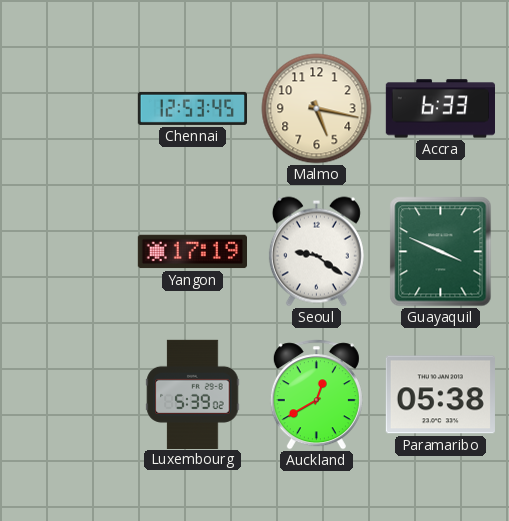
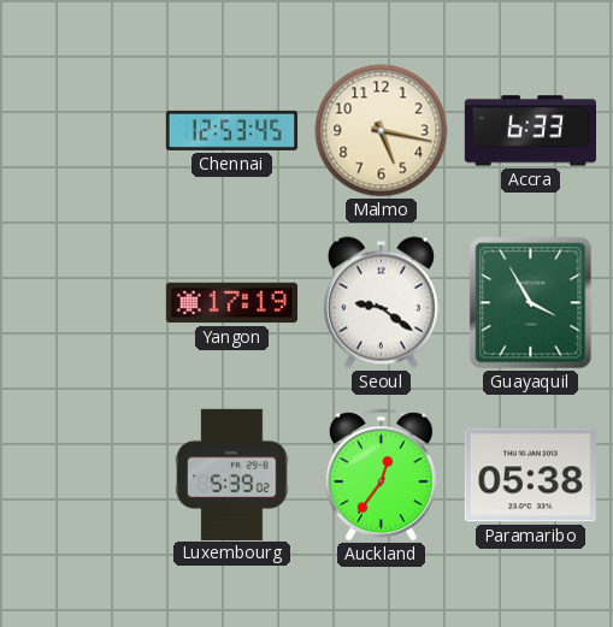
Guayaquil: 3:49 -> 3:55
Auckland: 12:40 -> 12:36
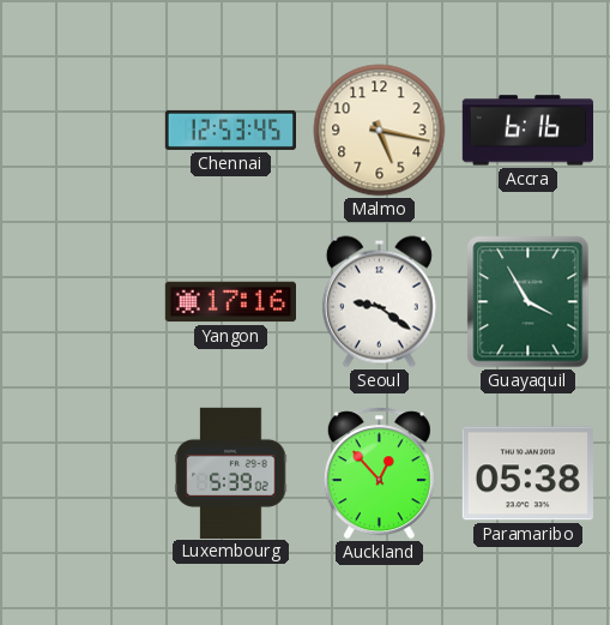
Accra: 6:33 -> 6:16
Yangon: 17:19 -> 17:16
Auckland: 12:36 -> 12:53
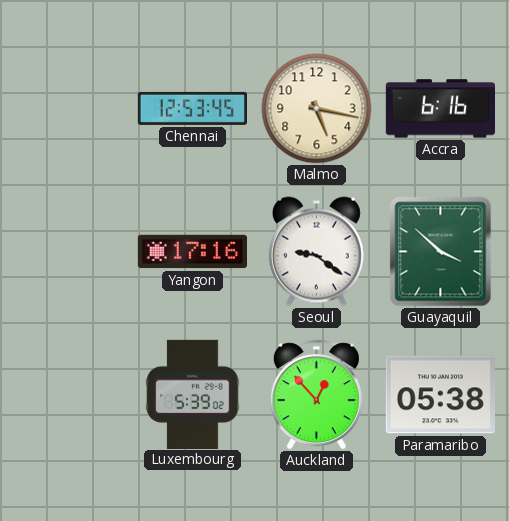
Guayaquil: 3:55 -> 3:52
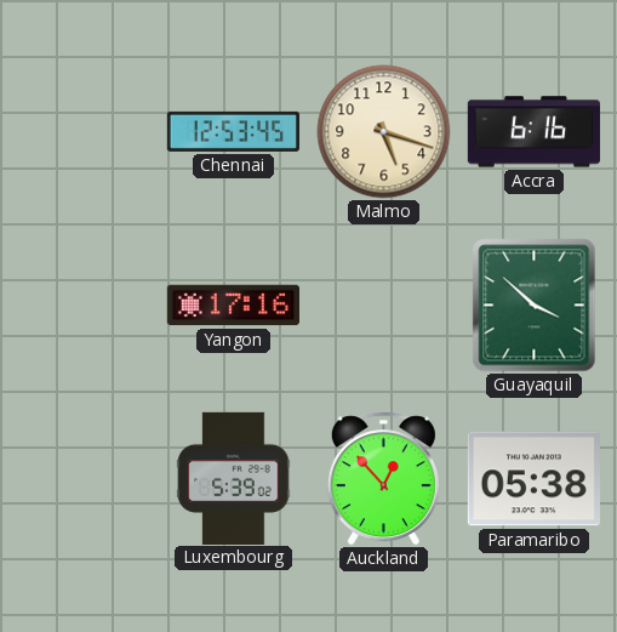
Malmo: 5:17 -> 5:18
Seoul: 9:21 -> none
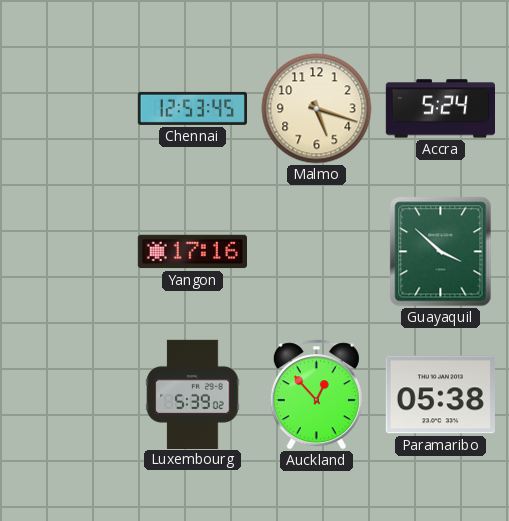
Accra: 6:16 -> 5:24
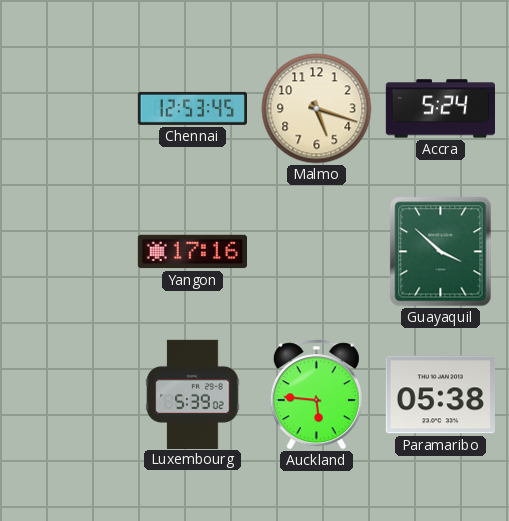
Auckland: 12:53 -> 5:46
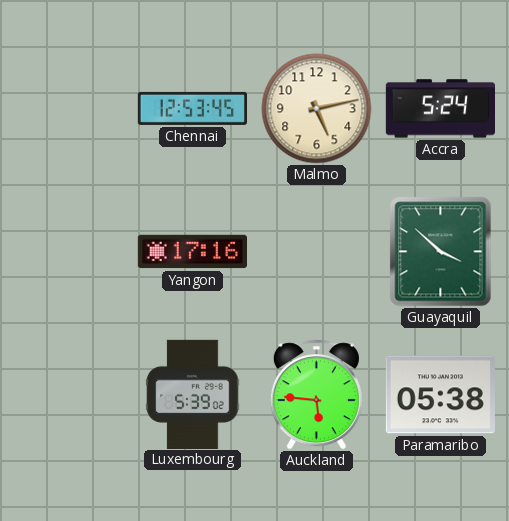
Malmo: 5:18 -> 5:13
